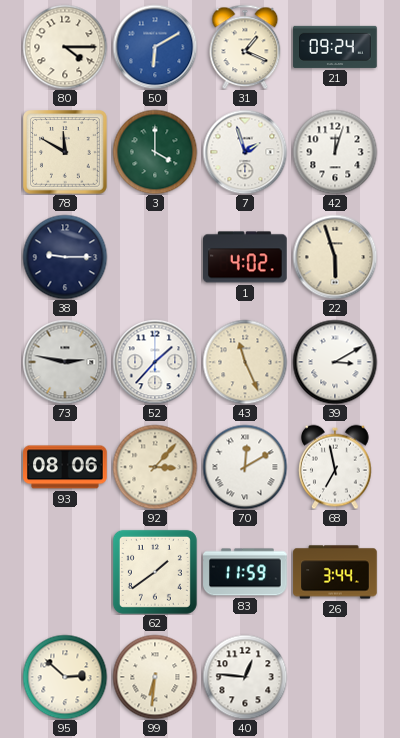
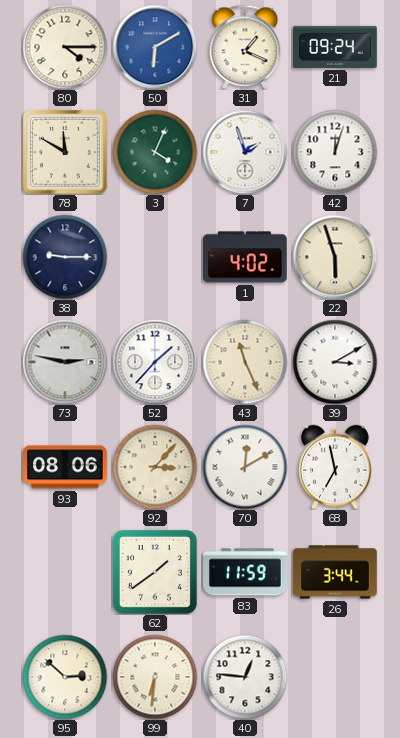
3: 4:00 -> 4:04
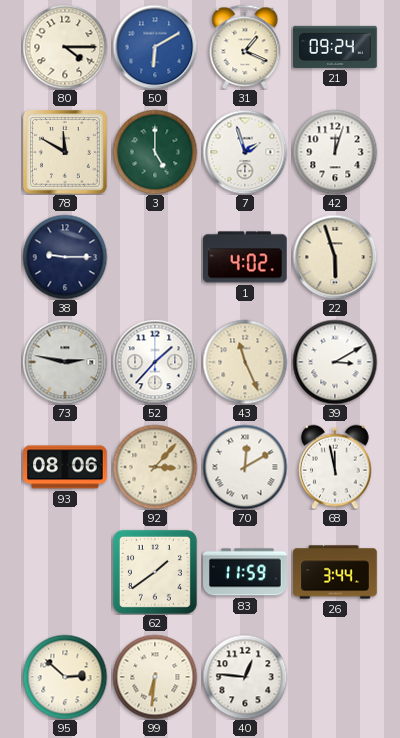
3: 4:04 -> 5:00
68: 6:58 -> 11:58
